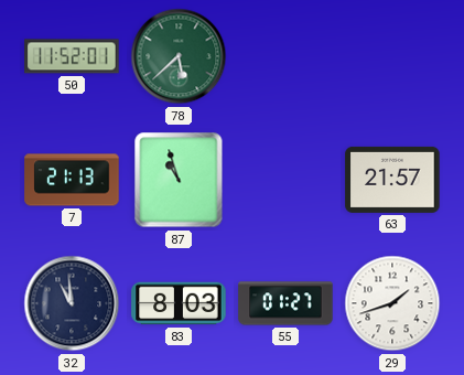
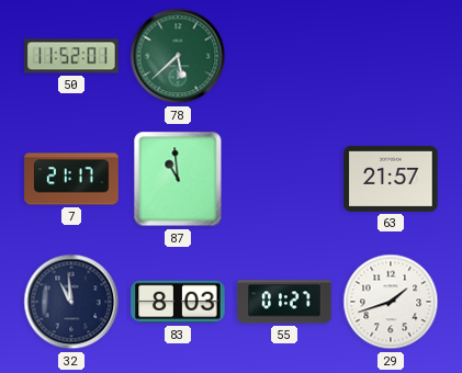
7: 21:13 -> 21:17
87: 10:57 -> 10:59
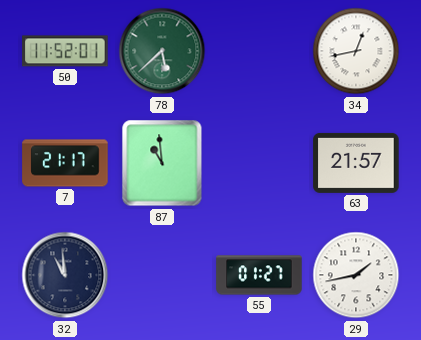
34: none -> 12:43
83: 8:03 -> none
29: 1:42 -> 1:43
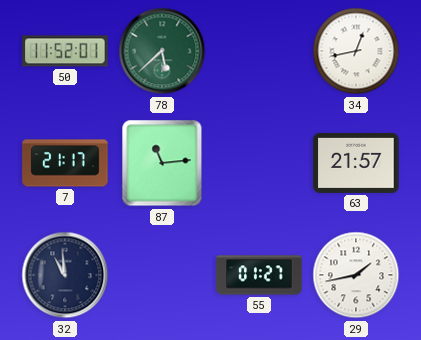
87: 10:59 -> 11:14
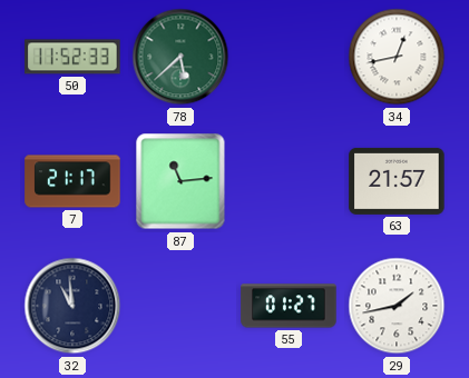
50: 11:52:01 -> 11:52:33
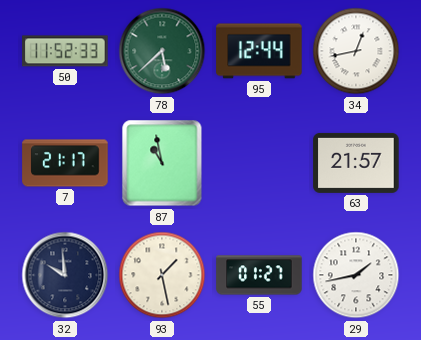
95: none -> 12:44
87: 11:14 -> 10:58
32: 10:59 -> 9:59
93: none -> 1:28
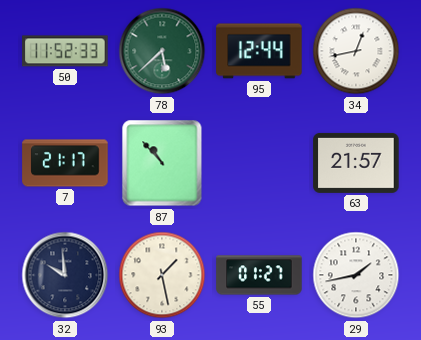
87: 10:58 -> 10:53
